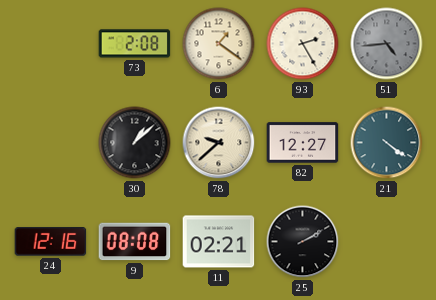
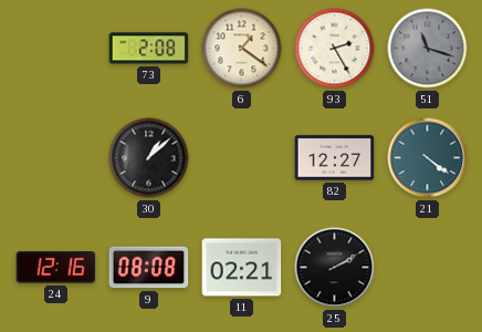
51: 4:44 -> 11:18
78: 9:38 -> none
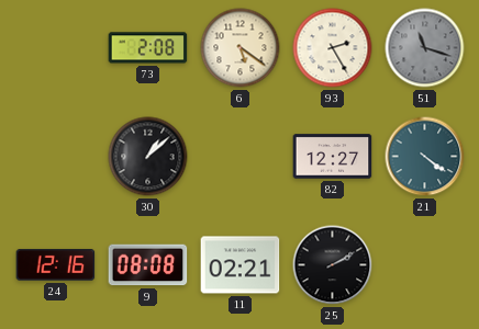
6: 1:21 -> 5:21
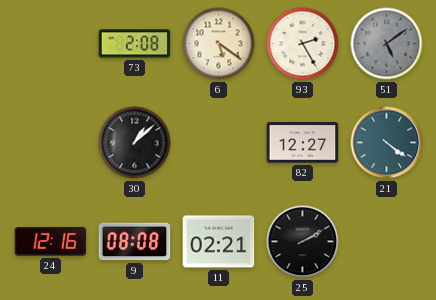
51: 11:18 -> 5:09
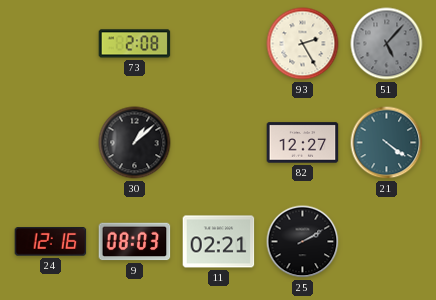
6: 5:21 -> none
51: 5:09 -> 5:07
9: 08:08 -> 08:03
